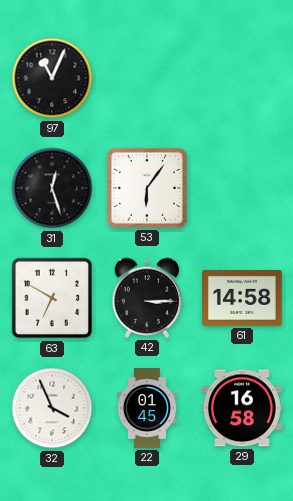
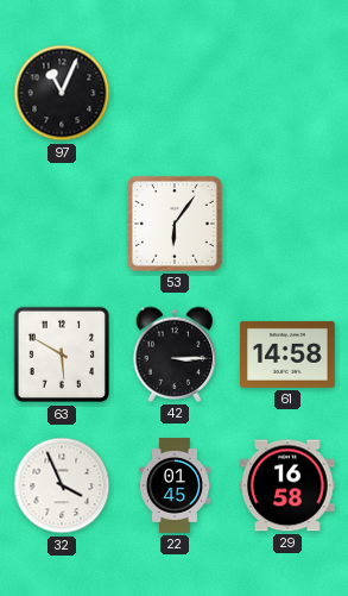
31: 12:27 -> none
63: 6:50 -> 5:50
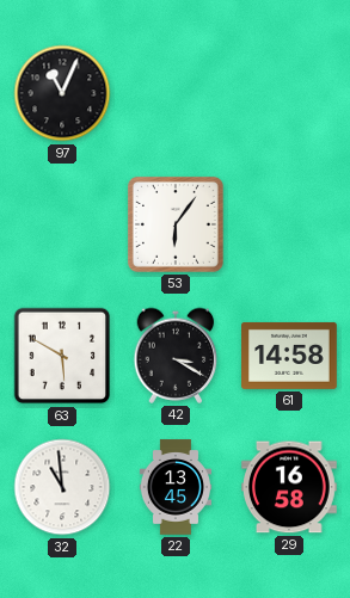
42: 3:15 -> 3:20
32: 3:56 -> 10:59
22: 01:45 -> 13:45
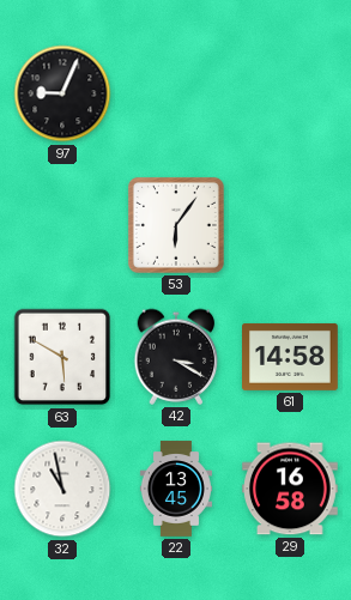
97: 11:04 -> 9:04
32: 10:59 -> 10:58
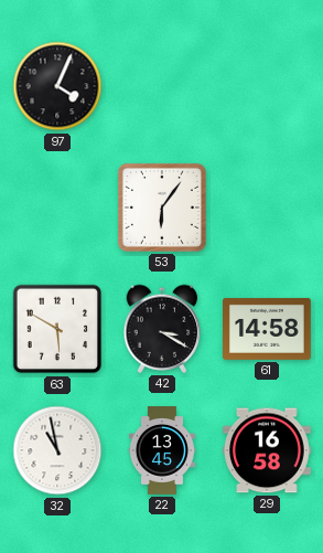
97: 9:04 -> 4:04
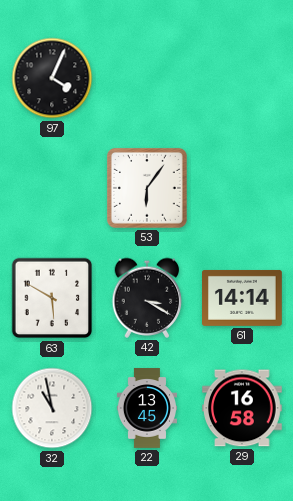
61: 14:58 -> 14:14
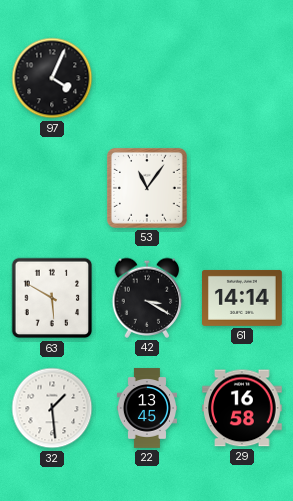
53: 6:06 -> 11:06
32: 10:58 -> 1:29
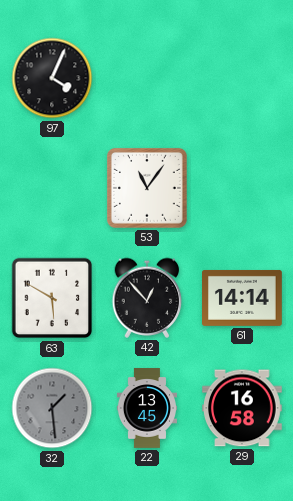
42: 3:20 -> 12:53
32 dial: white -> grey
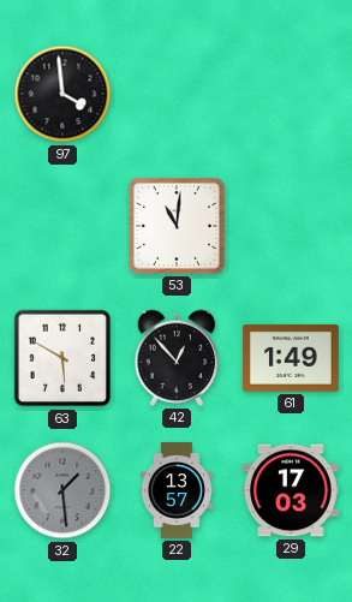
97: 4:04 -> 3:59
53: 11:06 -> 11:01
61: 14:14 -> 1:49
22: 13:45 -> 13:57
29: 16:58 -> 17:03
